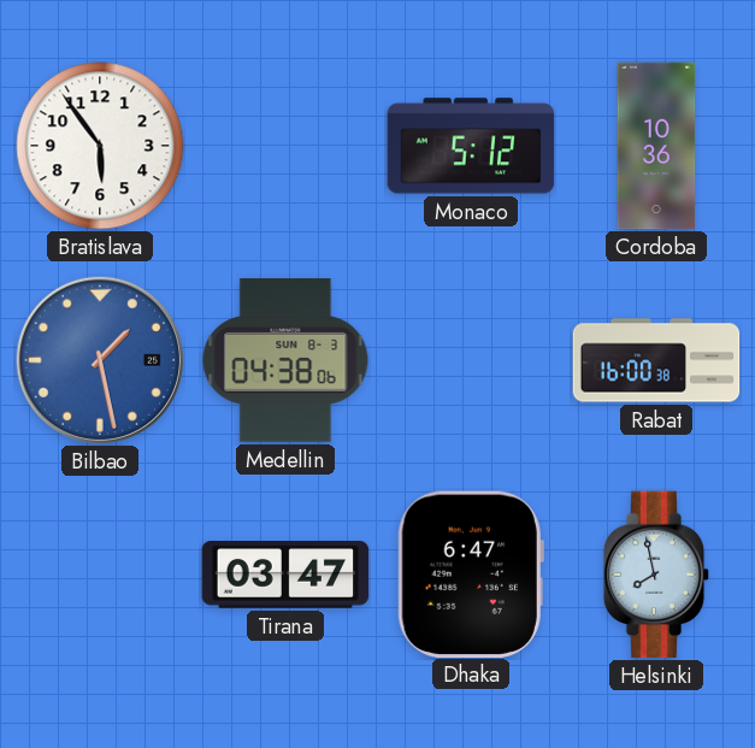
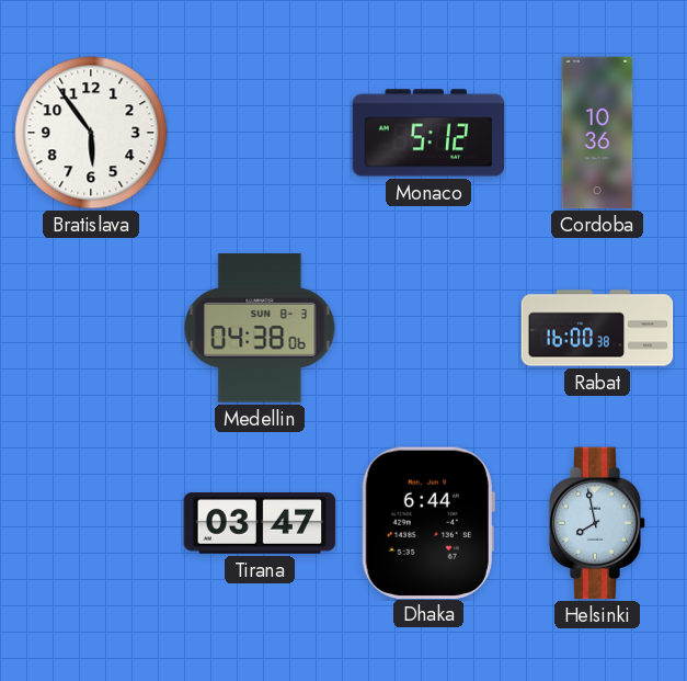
Bilbao: 1:28 -> none
Dhaka: 6:47 -> 6:44
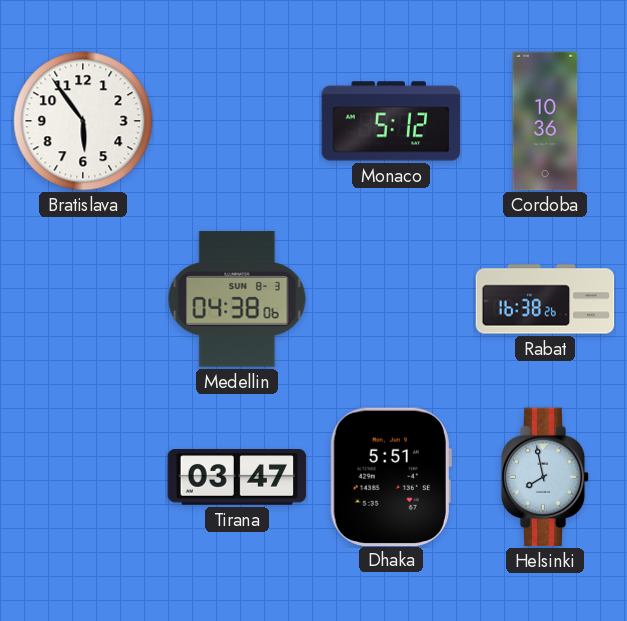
Rabat: 16:00 -> 16:38
Dhaka: 6:44 -> 5:51
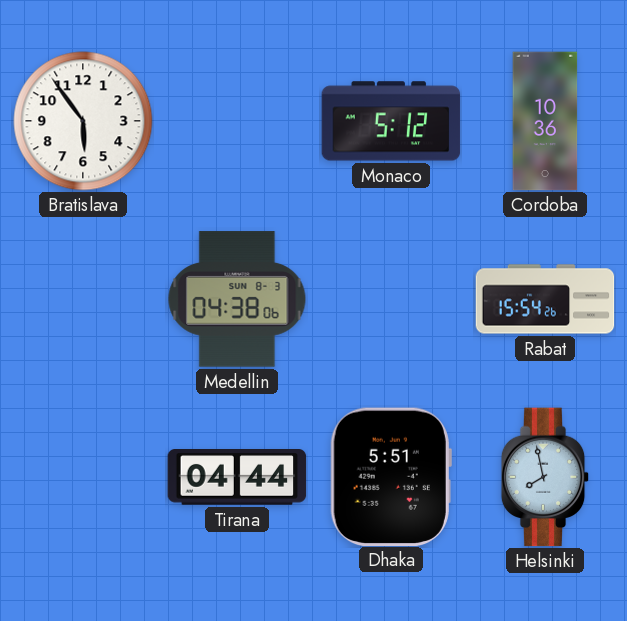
Rabat: 16:38 -> 15:54
Tirana: 03:47 -> 04:44
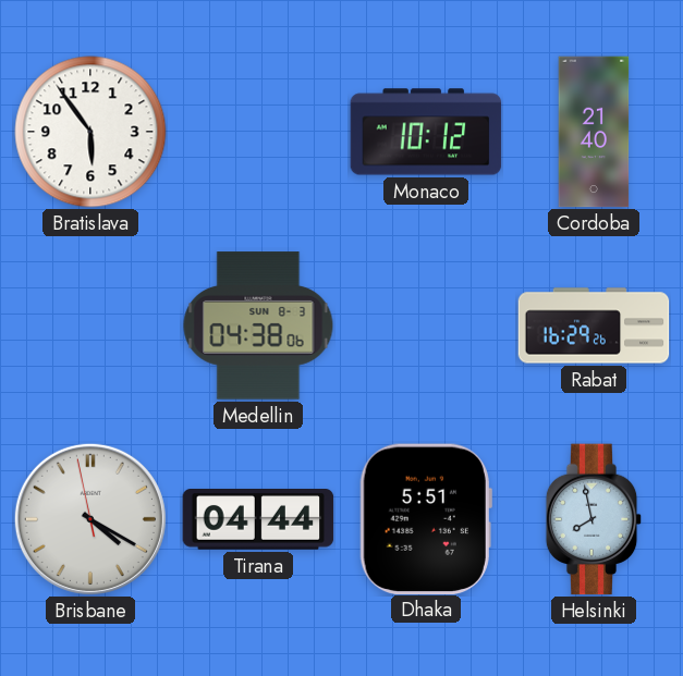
Monaco: 5:12 -> 10:12
Cordoba: 10:36 -> 21:40
Rabat: 15:54 -> 16:29
Brisbane: none -> 4:19
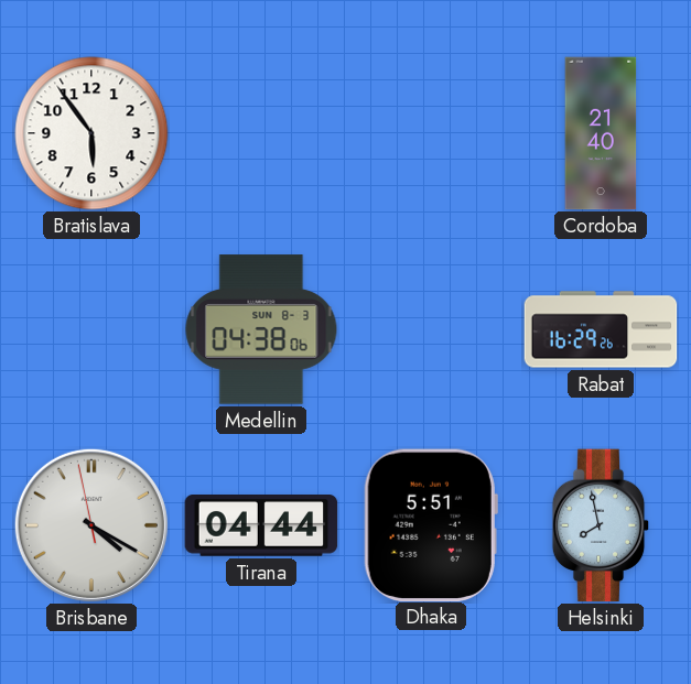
Monaco: 10:12 -> none
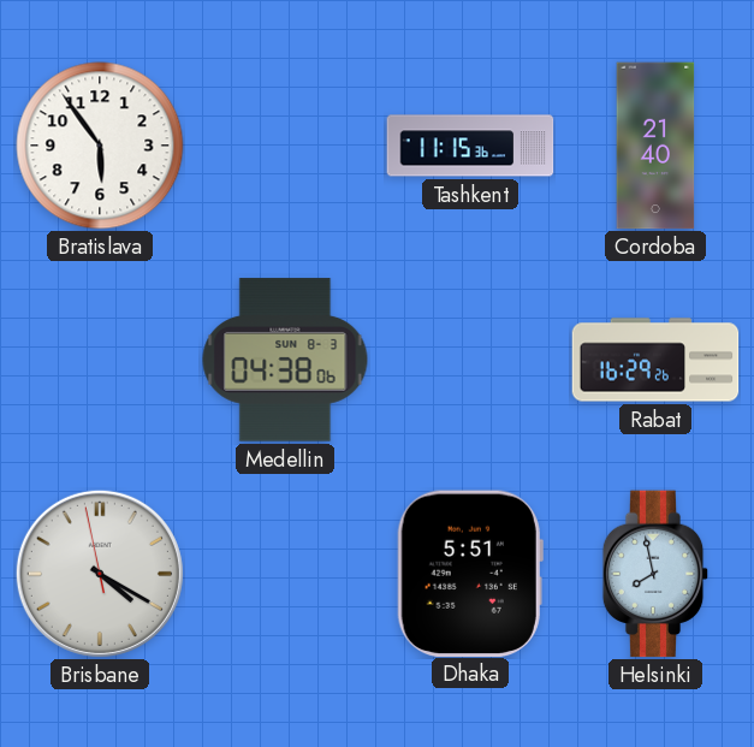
Tashkent: none -> 11:15
Tirana: 04:44 -> none
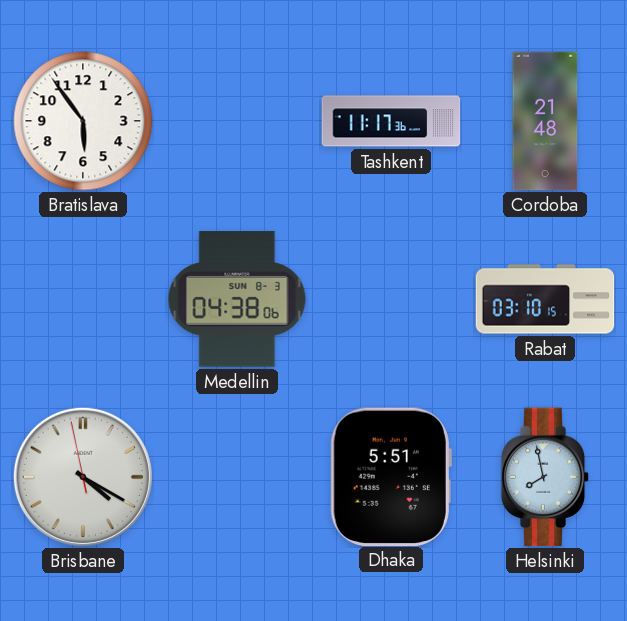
Tashkent: 11:15 -> 11:17
Cordoba: 21:40 -> 21:48
Rabat: 16:29 -> 03:10
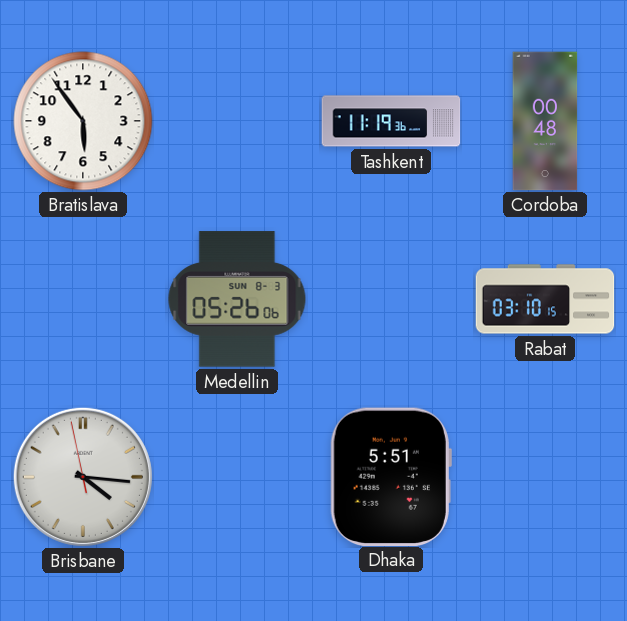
Tashkent: 11:17 -> 11:19
Cordoba: 21:48 -> 00:48
Medellin: 04:38 -> 05:26
Brisbane: 4:19 -> 4:15
Helsinki: 7:58 -> none
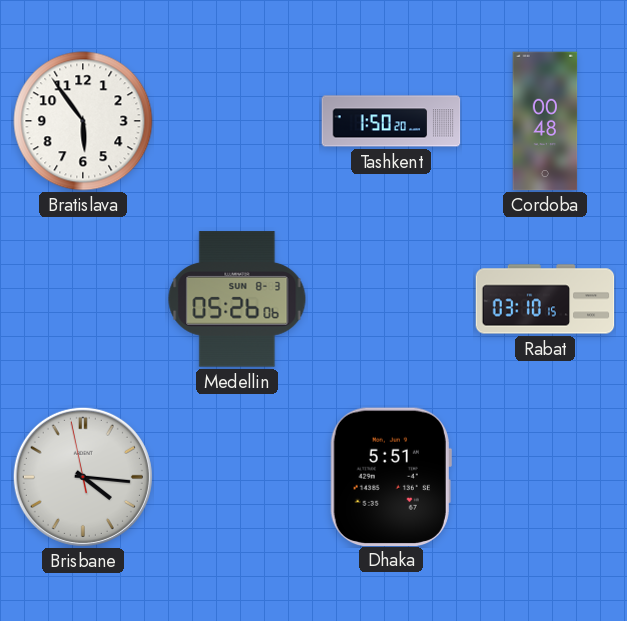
Tashkent: 11:19 -> 1:50
